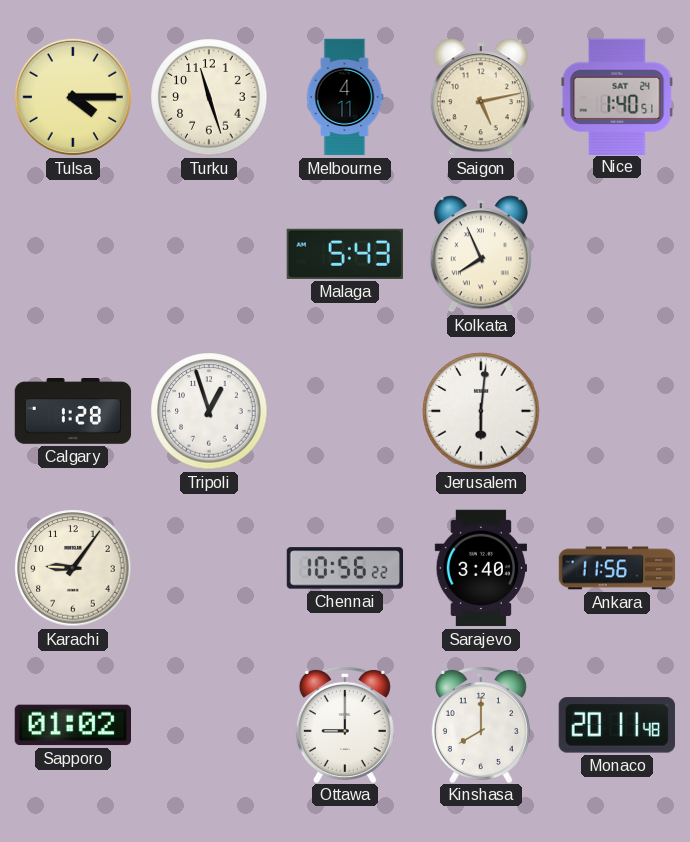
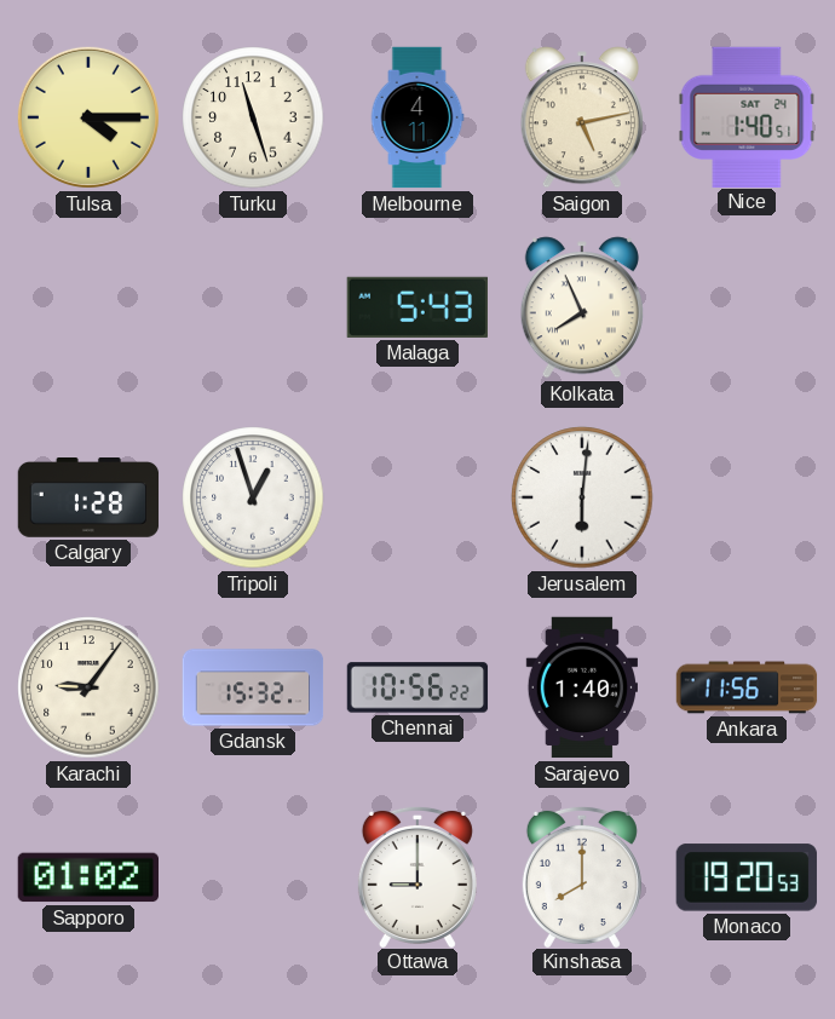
Gdansk: none -> 15:32
Sarajevo: 3:40 -> 1:40
Monaco: 20:11 -> 19:20
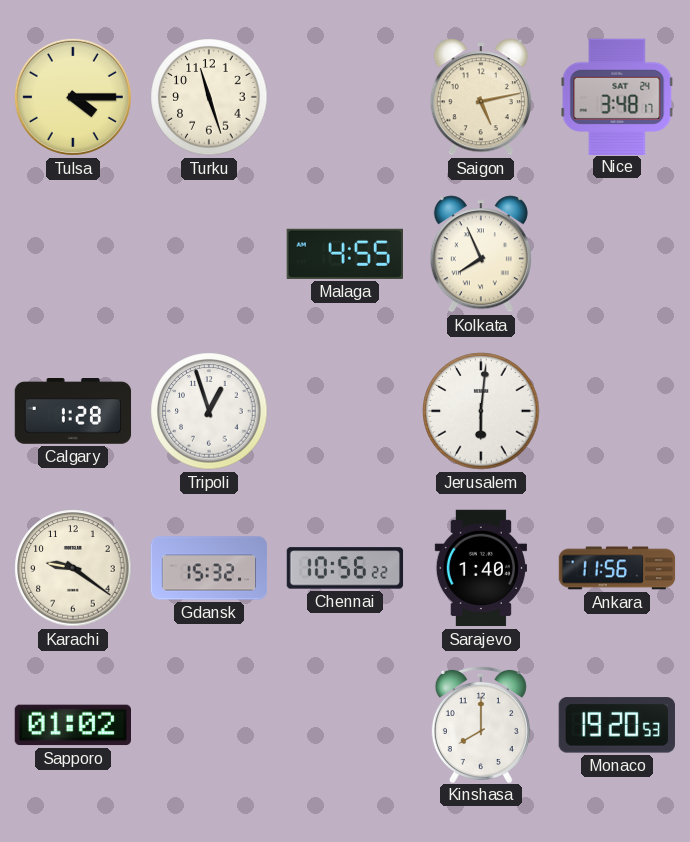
Melbourne: 4:11 -> none
Nice: 1:40 -> 3:48
Malaga: 5:43 -> 4:55
Karachi: 9:06 -> 9:21
Ottawa: 9:00 -> none
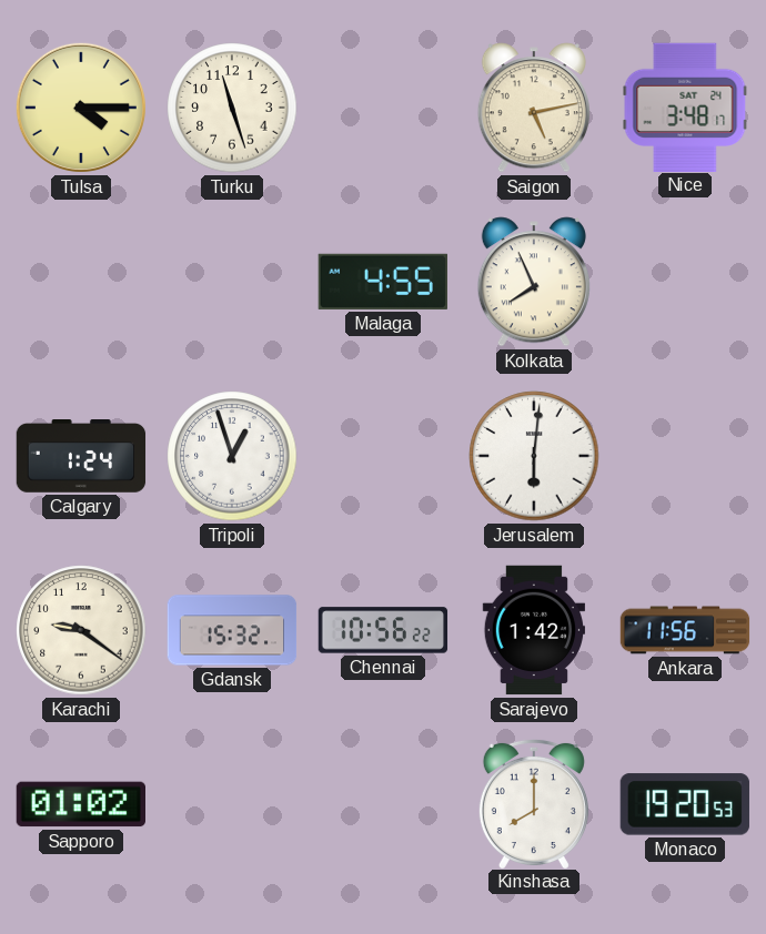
Calgary: 1:28 -> 1:24
Sarajevo: 1:40 -> 1:42
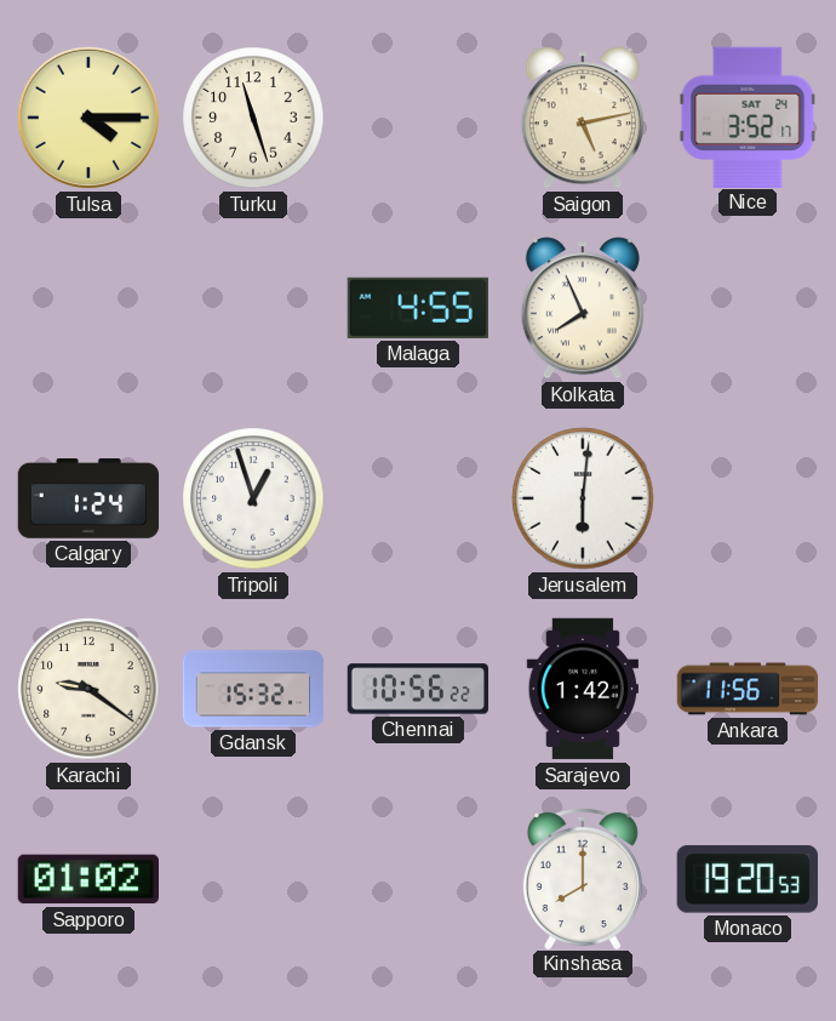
Nice: 3:48 -> 3:52
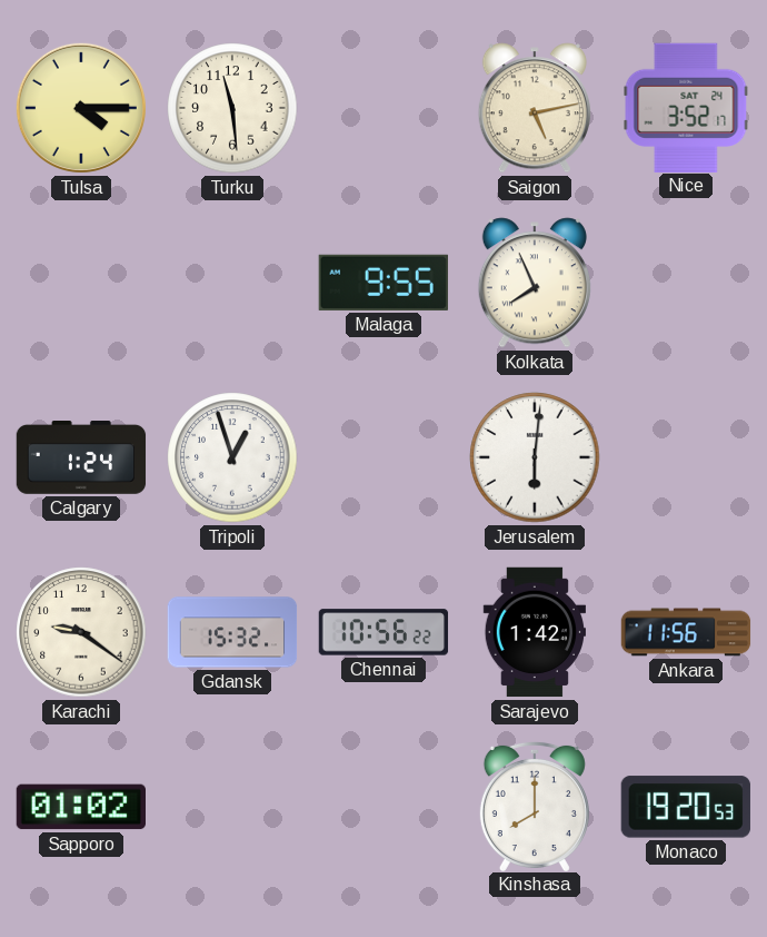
Turku: 11:27 -> 11:29
Malaga: 4:55 -> 9:55
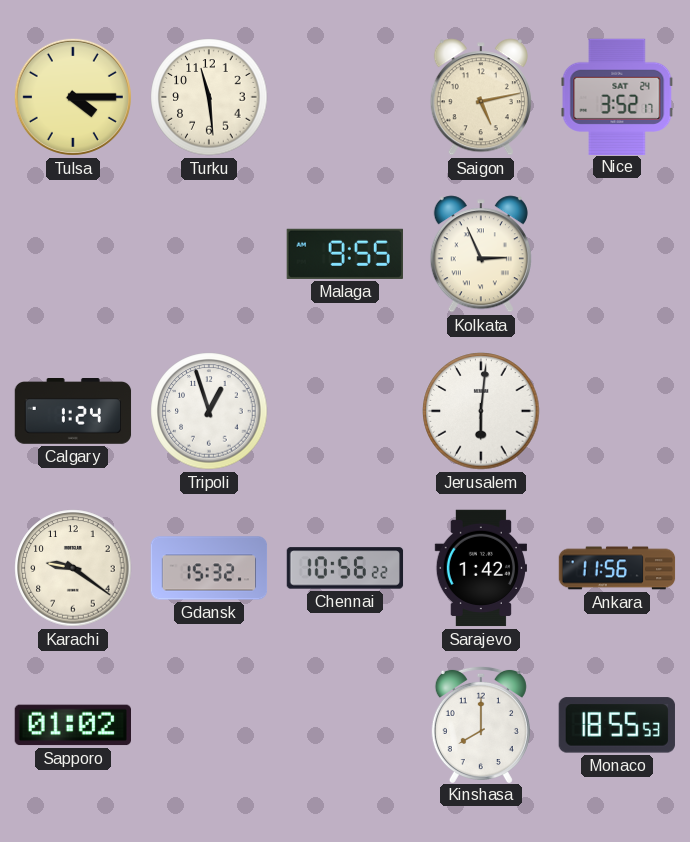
Kolkata: 7:56 -> 2:56
Monaco: 19:20 -> 18:55
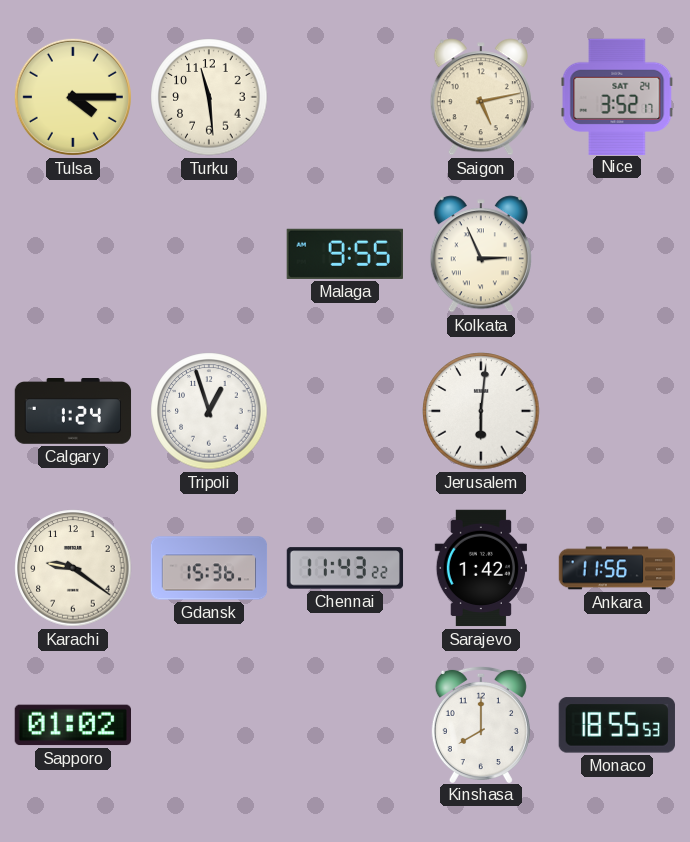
Gdansk: 15:32 -> 15:36
Chennai: 10:56 -> 11:43
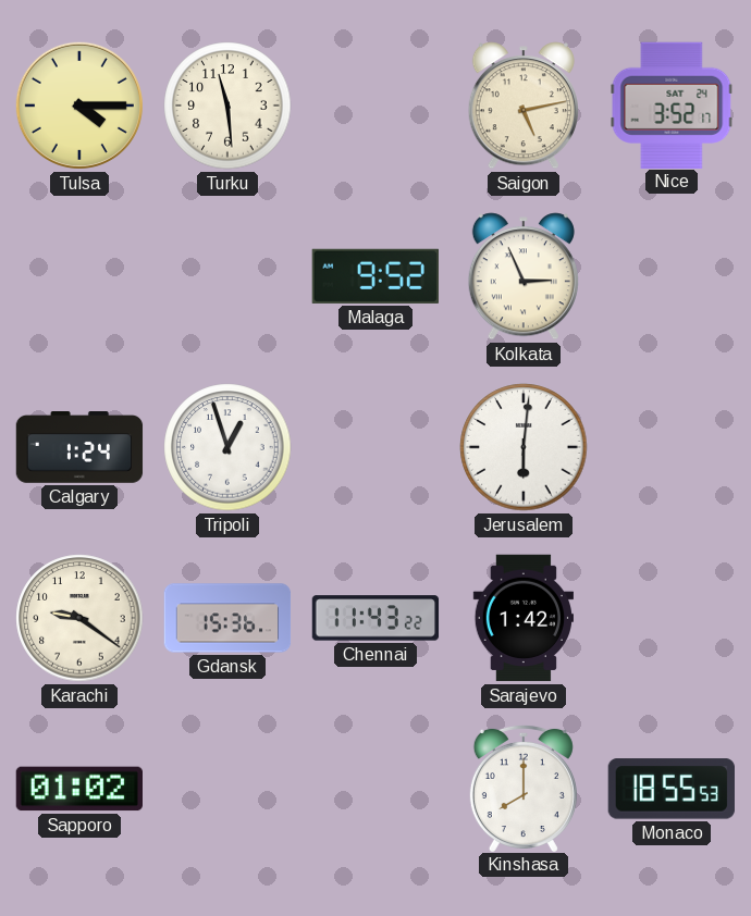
Malaga: 9:55 -> 9:52
Ankara: 11:56 -> none
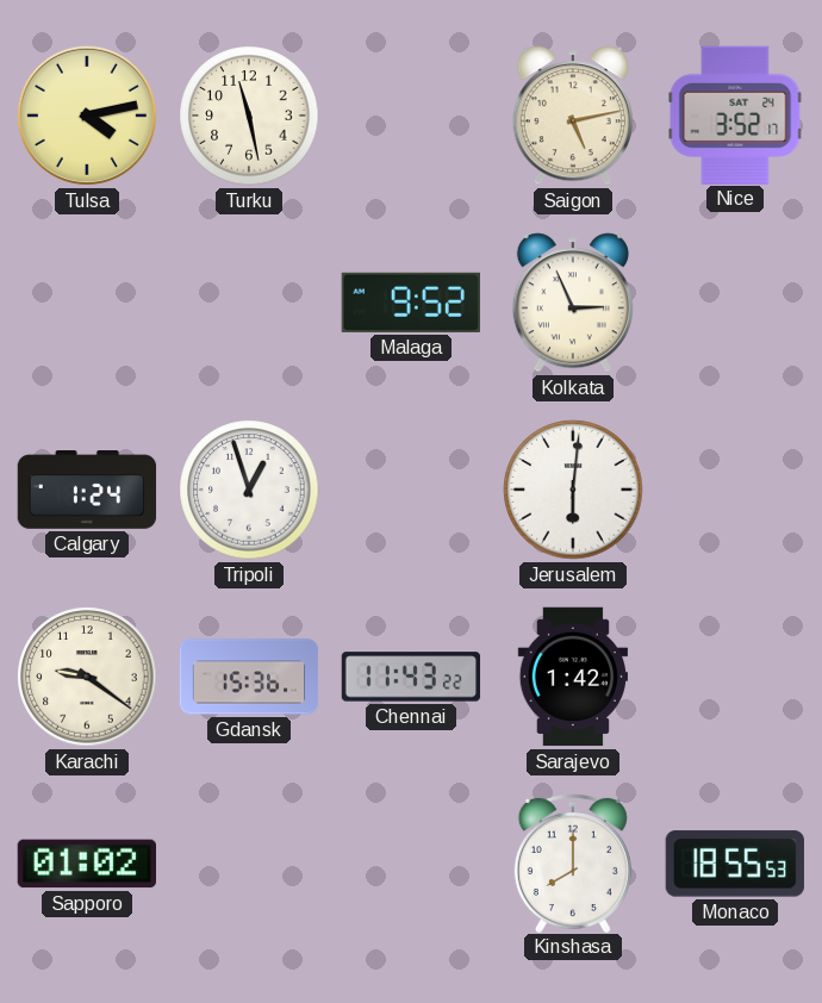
Tulsa: 4:15 -> 4:13
Turku: 11:29 -> 11:28
